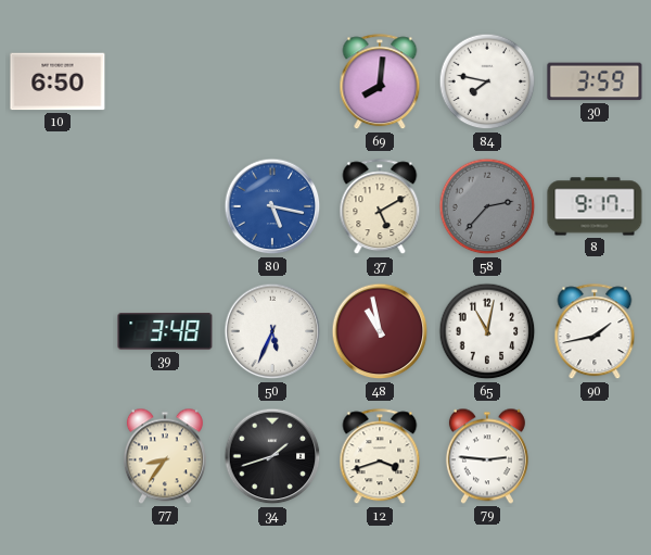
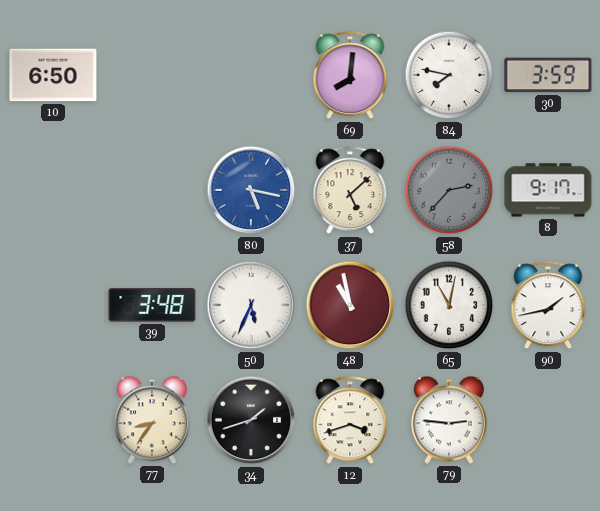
37: 5:10 -> 5:08
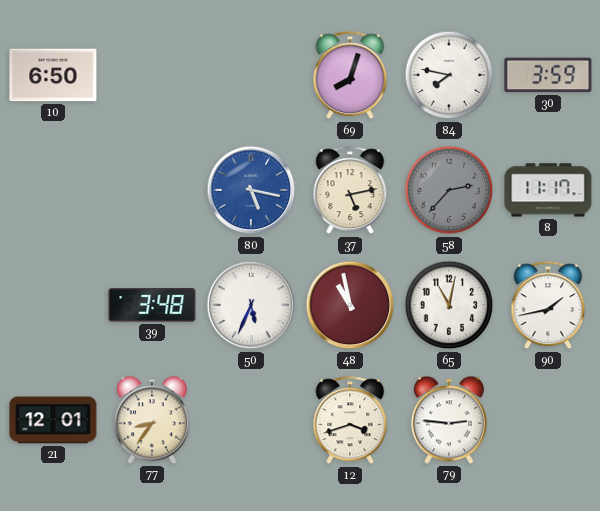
69: 8:01 -> 8:03
37: 5:08 -> 5:13
8: 9:17 -> 11:17
21: none -> 12:01
34: 1:42 -> none
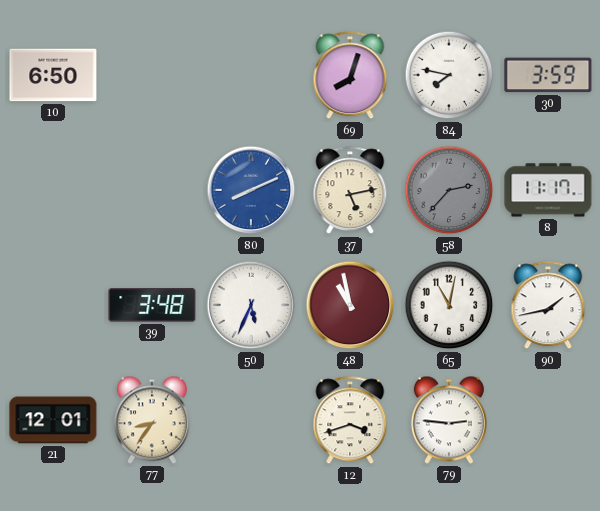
80: 5:17 -> 8:11
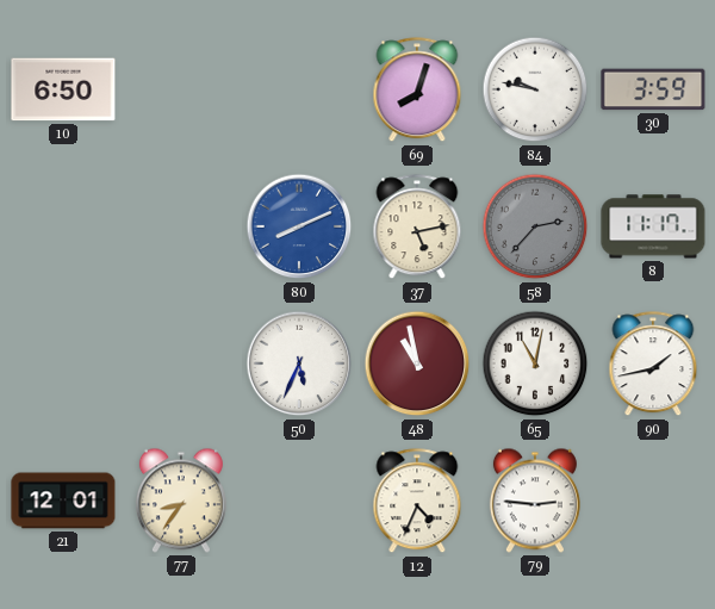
84: 7:47 -> 9:47
39: 3:48 -> none
12: 3:42 -> 4:34
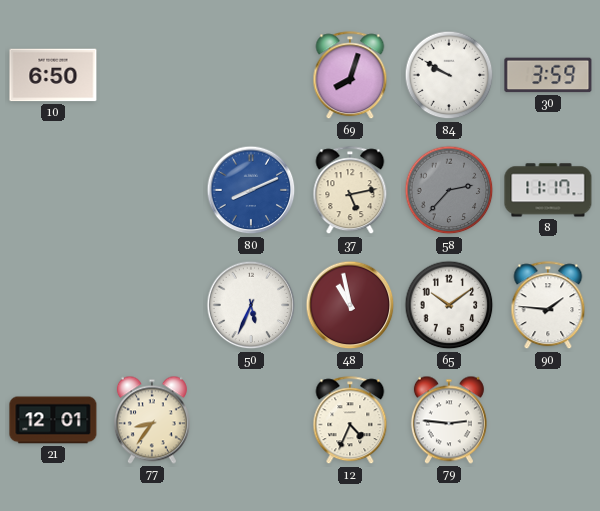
84: 9:47 -> 9:50
65: 11:02 -> 10:09
90: 1:43 -> 1:46
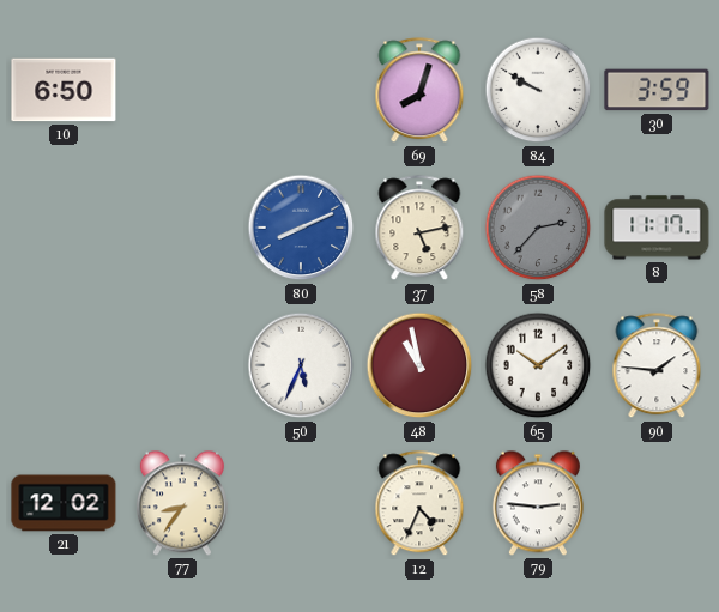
21: 12:01 -> 12:02
